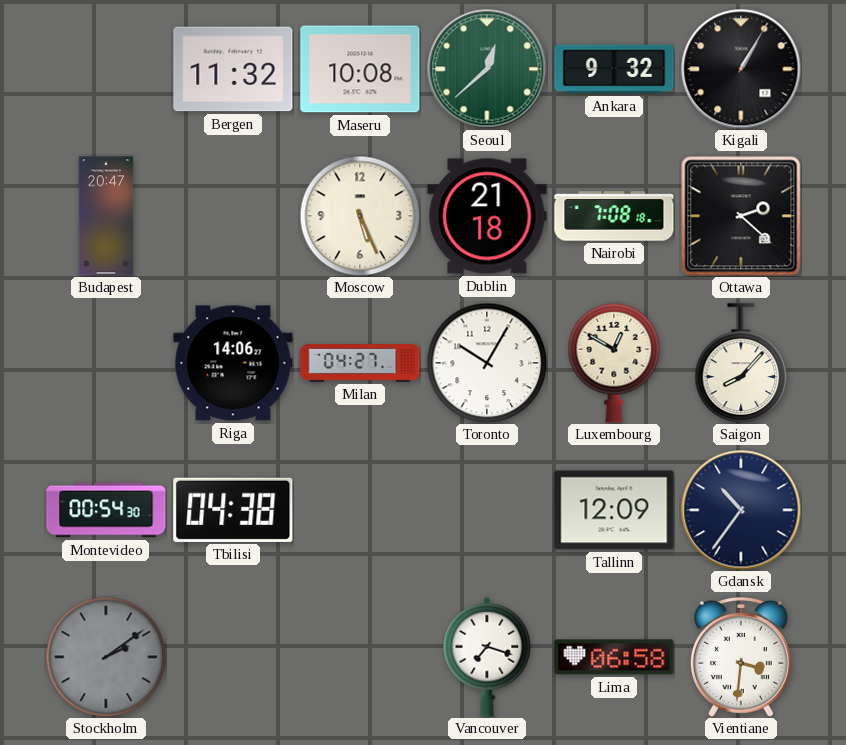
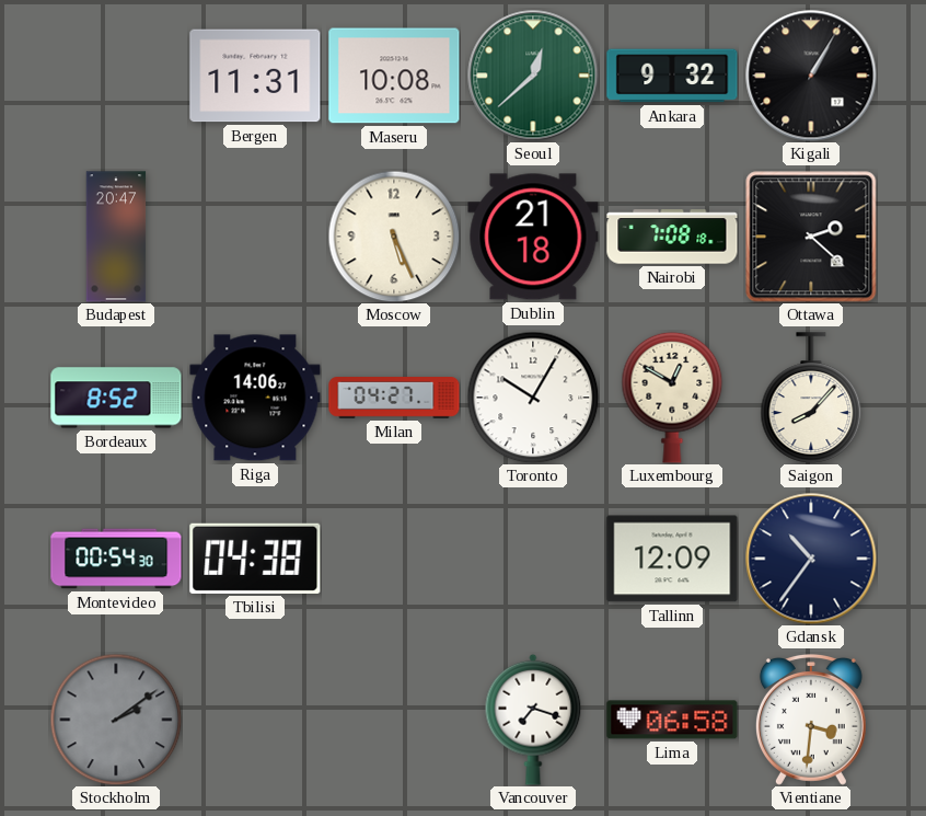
Bergen: 11:32 -> 11:31
Bordeaux: none -> 8:52
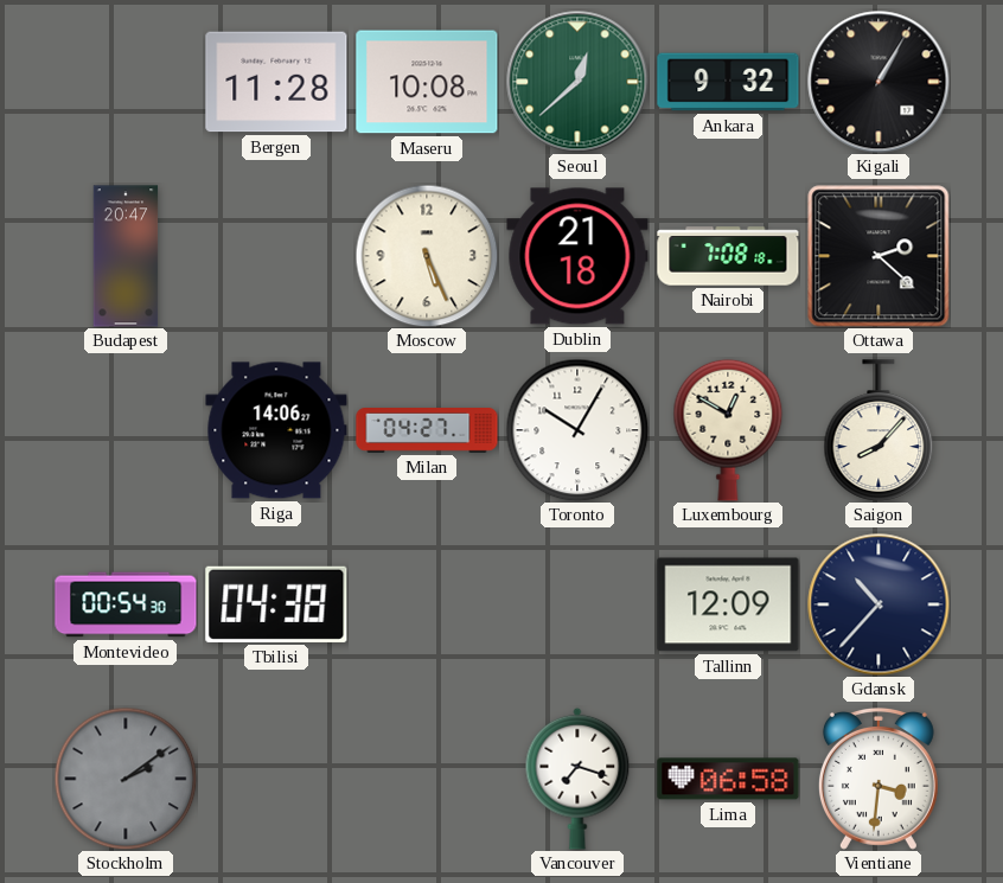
Bergen: 11:31 -> 11:28
Bordeaux: 8:52 -> none
Gdansk: 10:36 -> 10:37
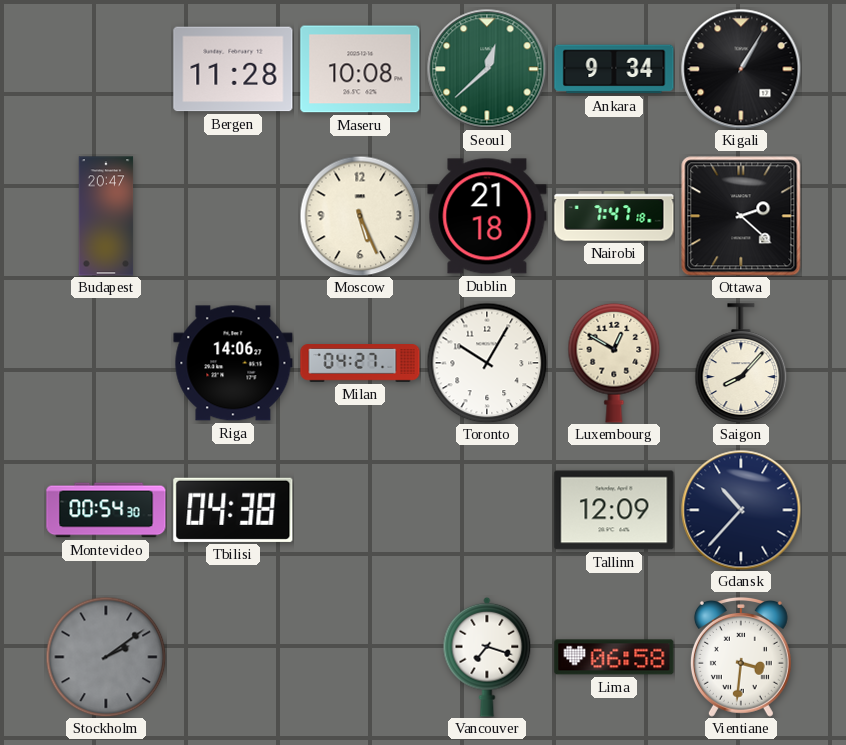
Ankara: 9:32 -> 9:34
Nairobi: 7:08 -> 7:47
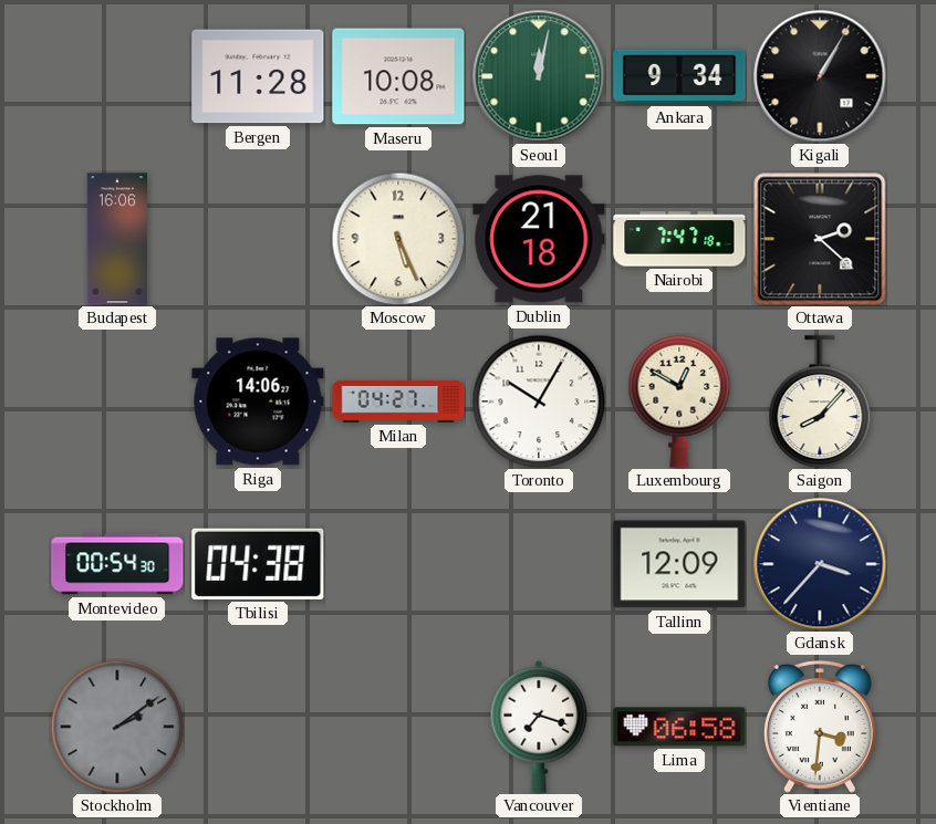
Seoul: 12:38 -> 12:02
Budapest: 20:47 -> 16:06
Gdansk: 10:37 -> 3:37
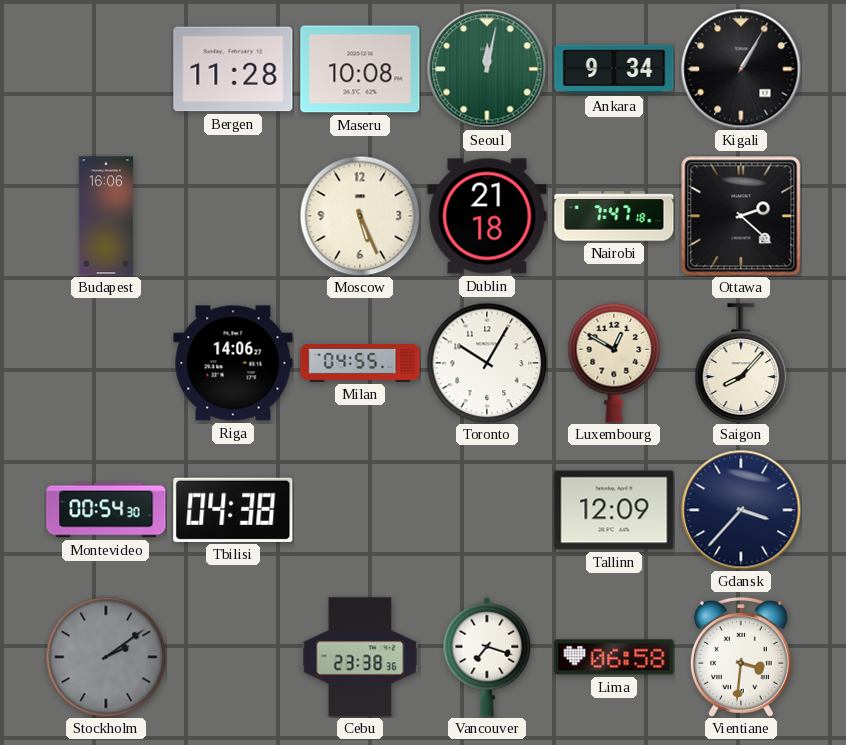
Milan: 04:27 -> 04:55
Cebu: none -> 23:38
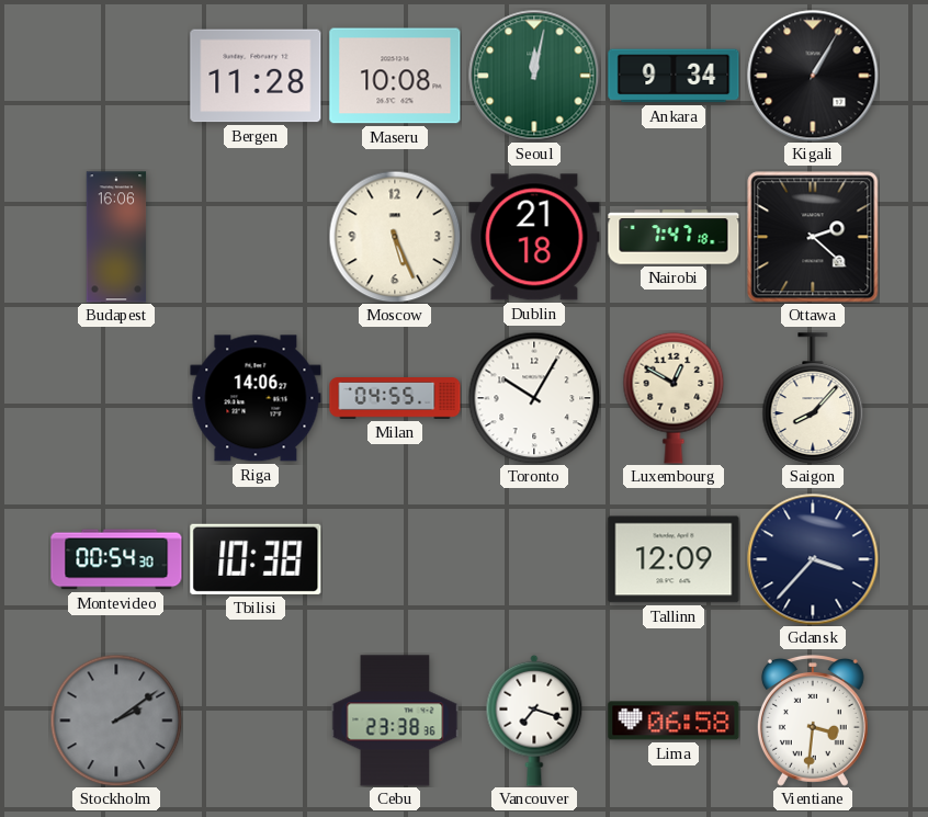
Tbilisi: 04:38 -> 10:38
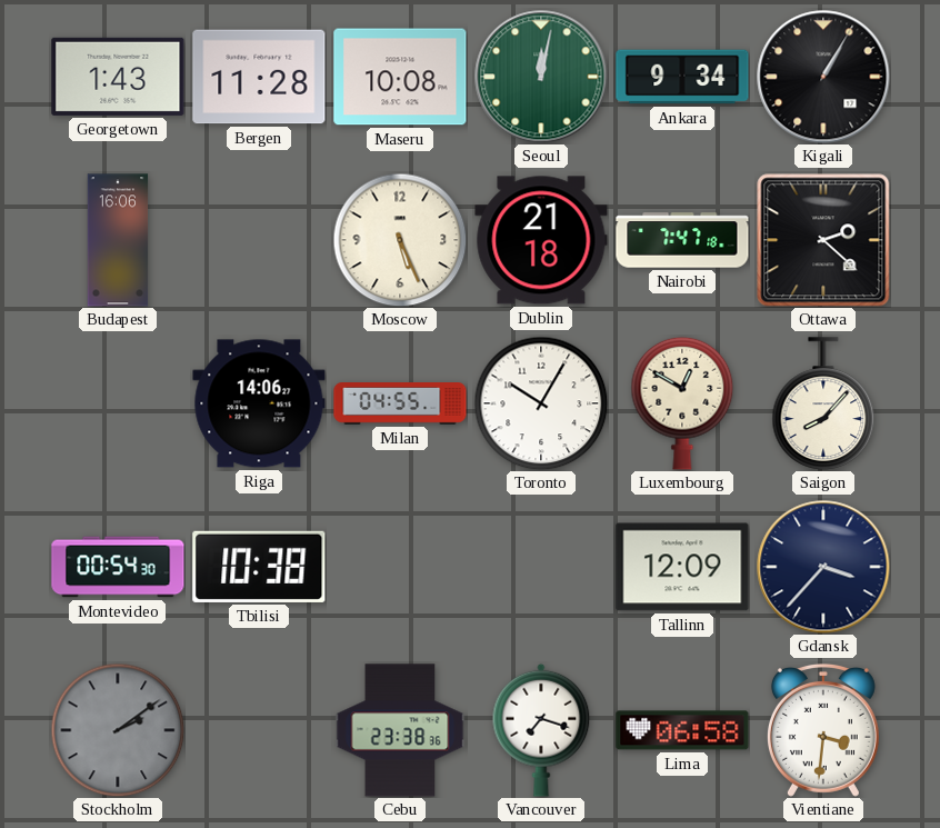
Georgetown: none -> 1:43
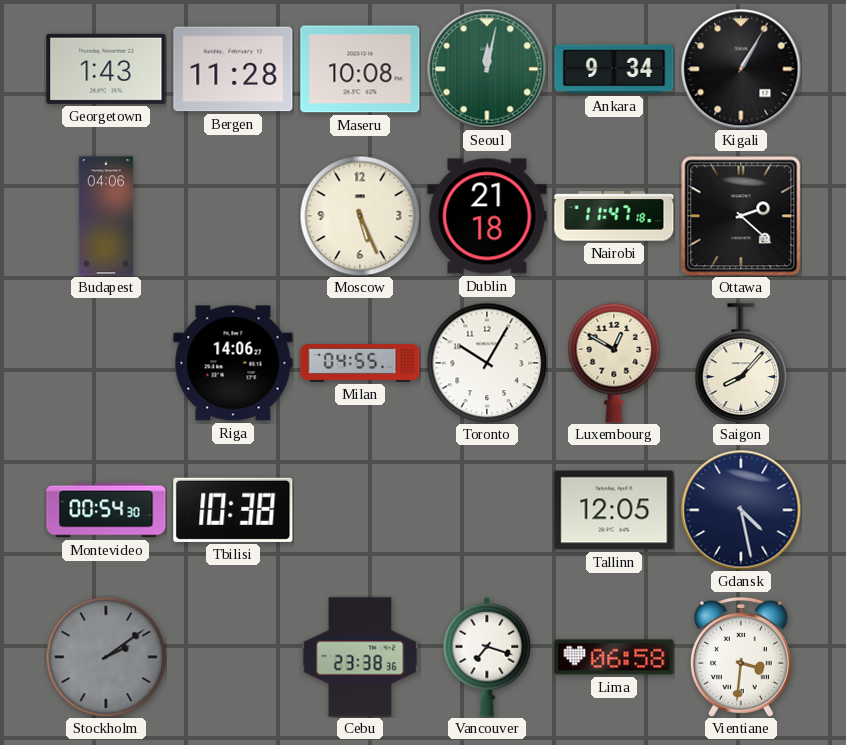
Budapest: 16:06 -> 04:06
Nairobi: 7:47 -> 11:47
Tallinn: 12:09 -> 12:05
Gdansk: 3:37 -> 4:28
